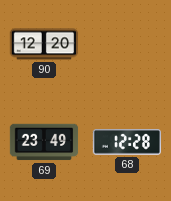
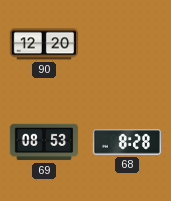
69: 23:49 -> 08:53
68: 12:28 -> 8:28
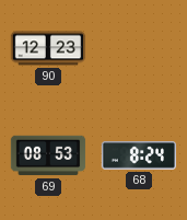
90: 12:20 -> 12:23
68: 8:28 -> 8:24
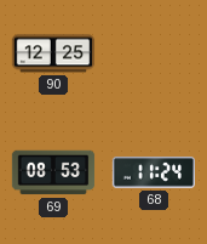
90: 12:23 -> 12:25
68: 8:24 -> 11:24
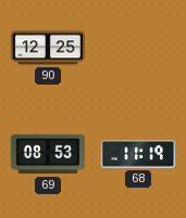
68: 11:24 -> 11:19
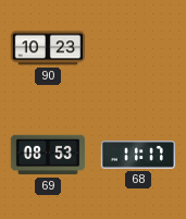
90: 12:25 -> 10:23
68: 11:19 -> 11:17
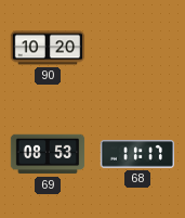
90: 10:23 -> 10:20
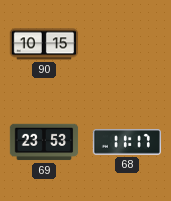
90: 10:20 -> 10:15
69: 08:53 -> 23:53
